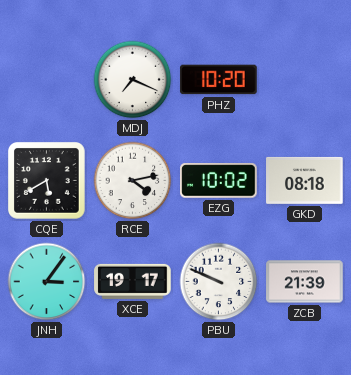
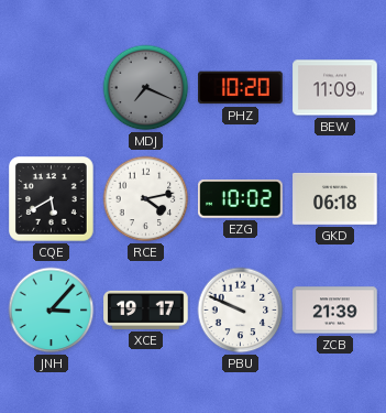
MDJ dial: white -> grey
BEW: none -> 11:09
GKD: 08:18 -> 06:18
JNH: 3:06 -> 3:07
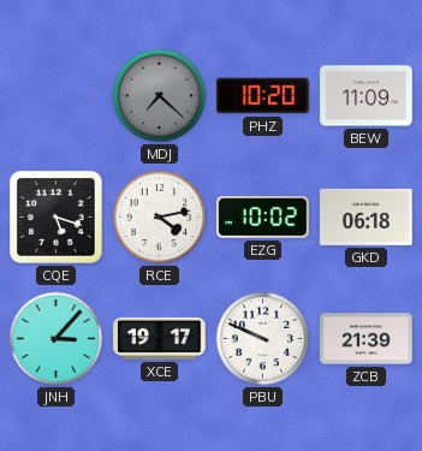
MDJ: 7:19 -> 7:22
CQE: 5:40 -> 5:18
